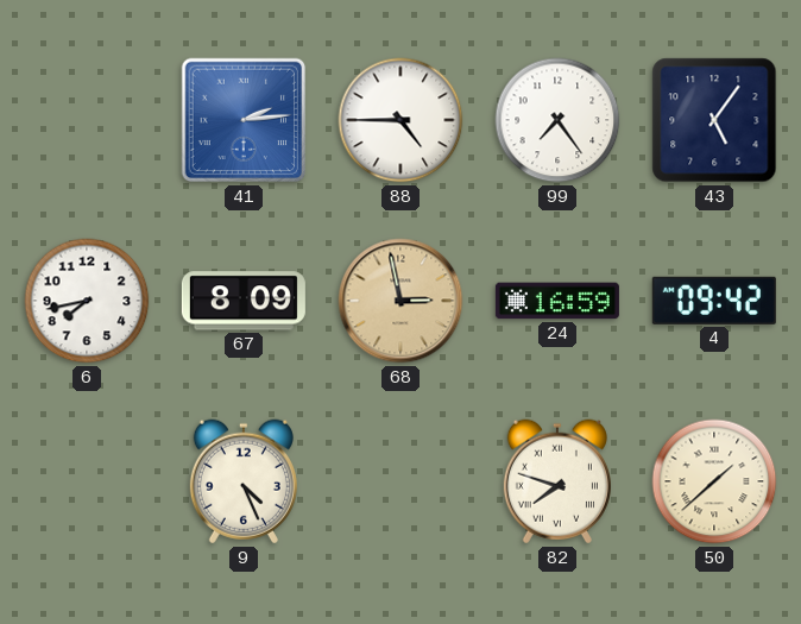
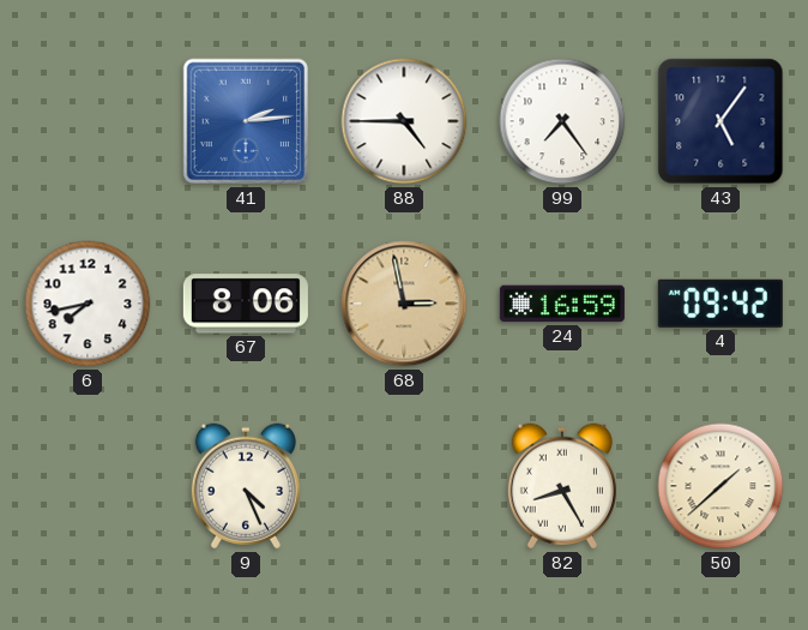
67: 8:09 -> 8:06
82: 7:48 -> 8:25
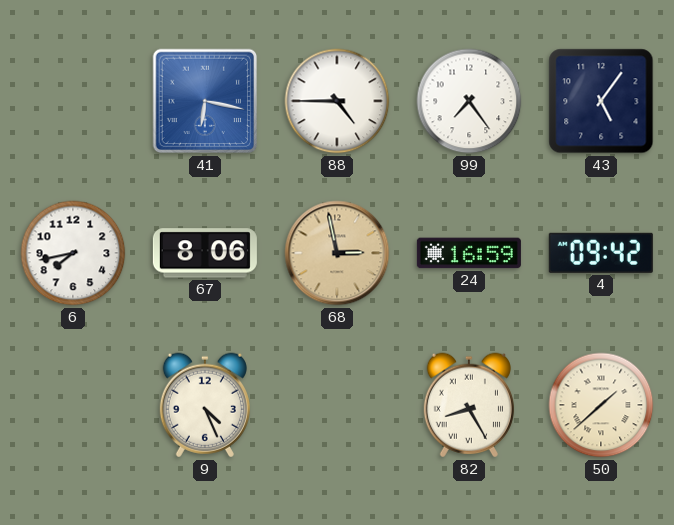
41: 2:14 -> 6:17
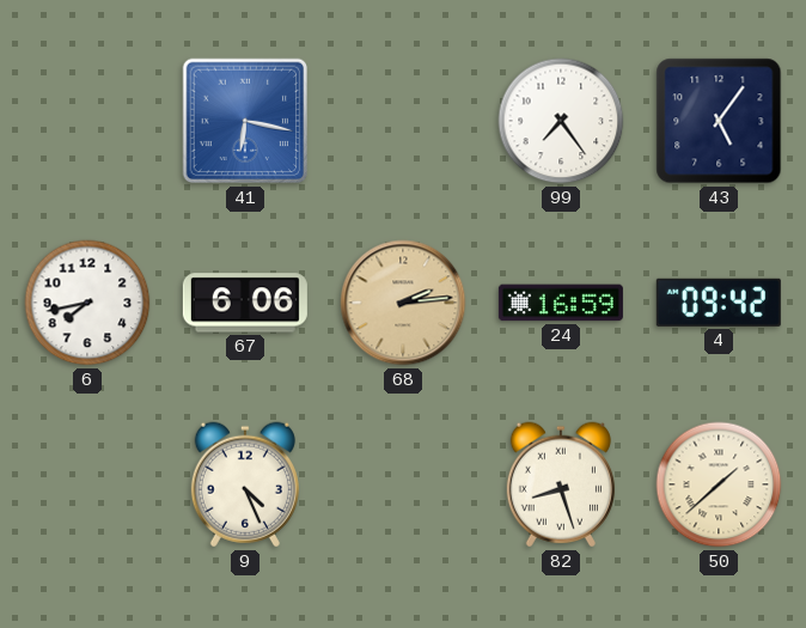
88: 4:45 -> none
67: 8:06 -> 6:06
68: 2:58 -> 2:14
82: 8:25 -> 8:27
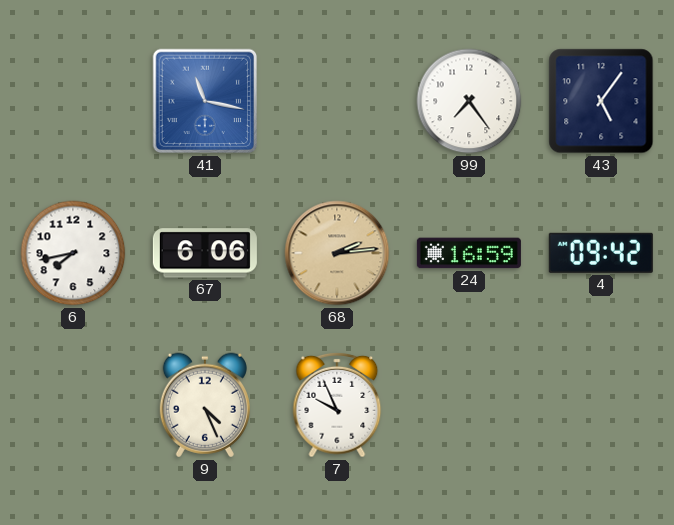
41: 6:17 -> 11:17
7: none -> 9:56
82: 8:27 -> none
50: 1:38 -> none
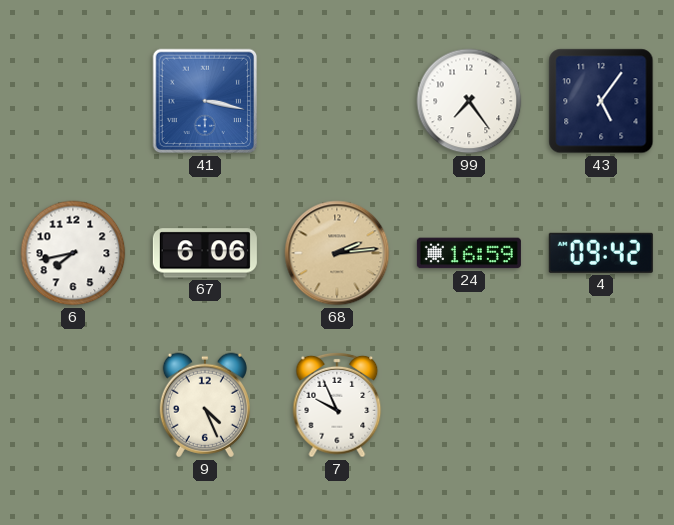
41: 11:17 -> 3:17
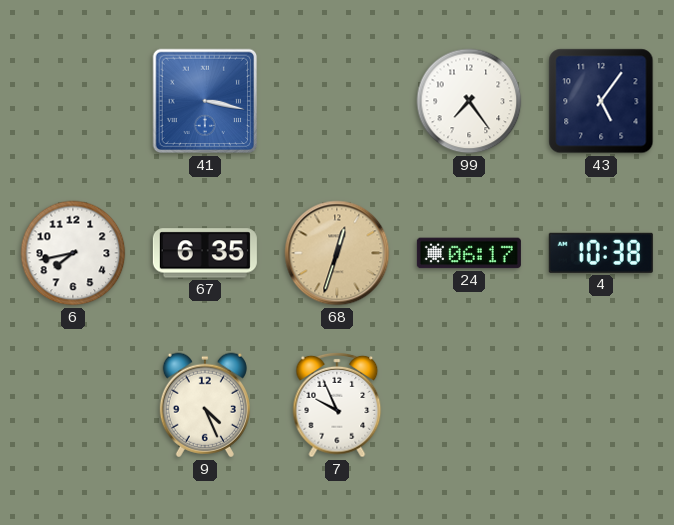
67: 6:06 -> 6:35
68: 2:14 -> 12:33
24: 16:59 -> 06:17
4: 09:42 -> 10:38
